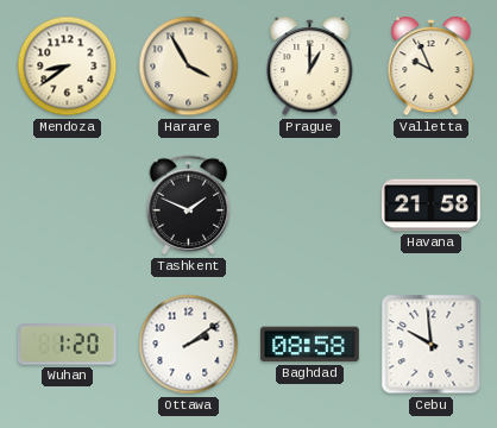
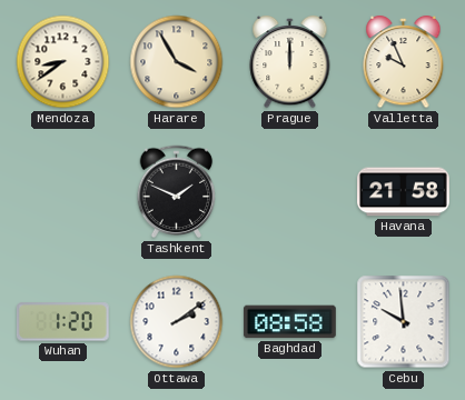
Prague: 1:00 -> 12:00
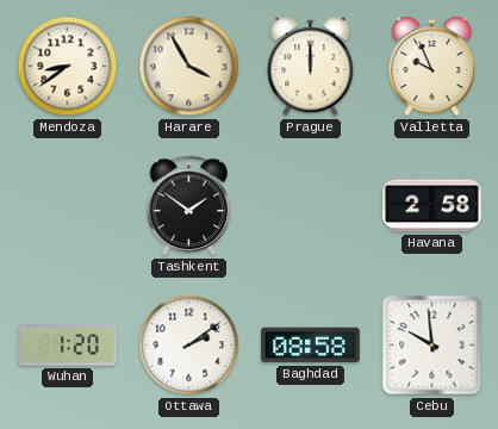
Tashkent: 1:49 -> 1:51
Havana: 21:58 -> 2:58
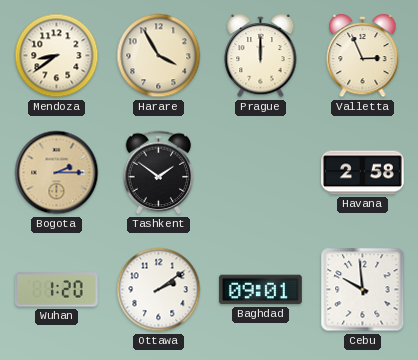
Valletta: 9:56 -> 2:56
Bogota: none -> 2:15
Baghdad: 08:58 -> 09:01
